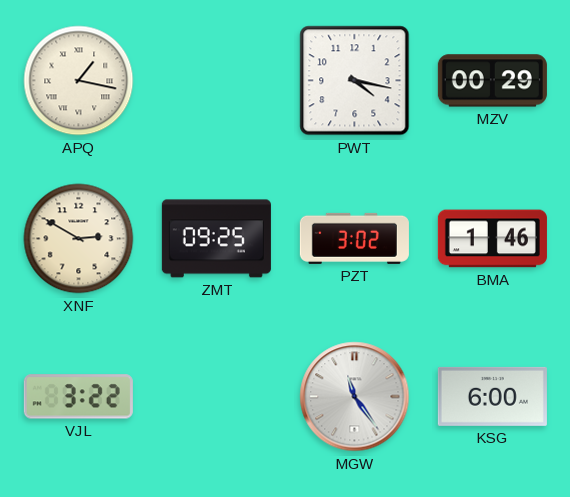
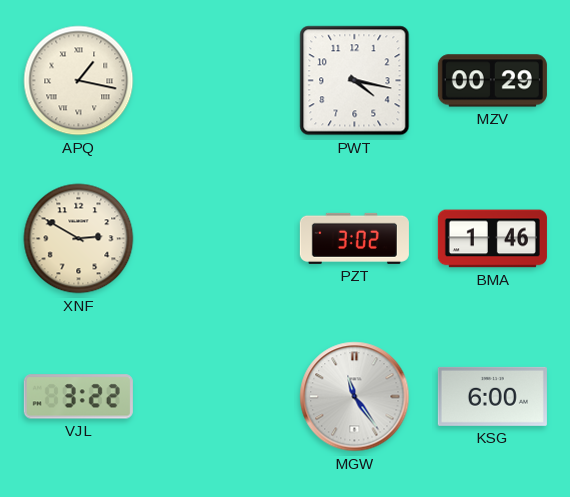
ZMT: 09:25 -> none
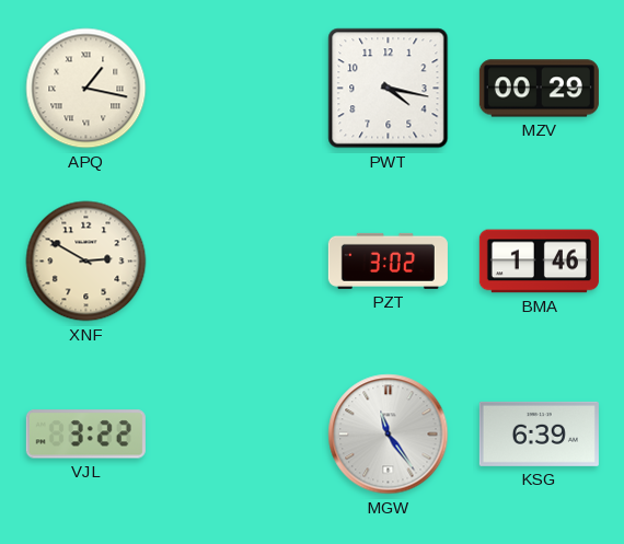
KSG: 6:00 -> 6:39
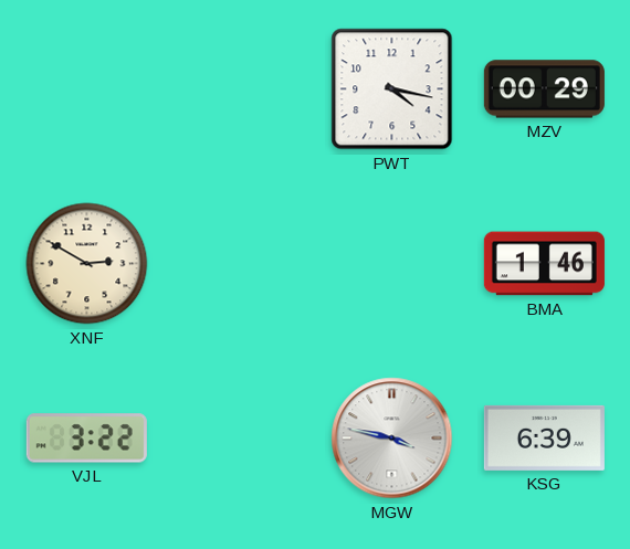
APQ: 1:17 -> none
PZT: 3:02 -> none
MGW: 11:24 -> 3:47
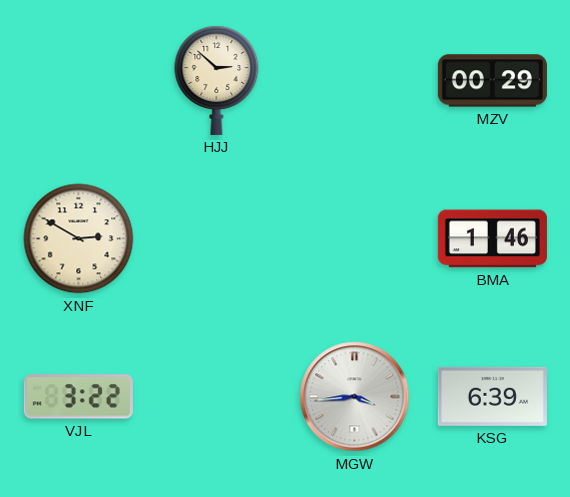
HJJ: none -> 2:52
PWT: 4:17 -> none
MGW: 3:47 -> 3:44
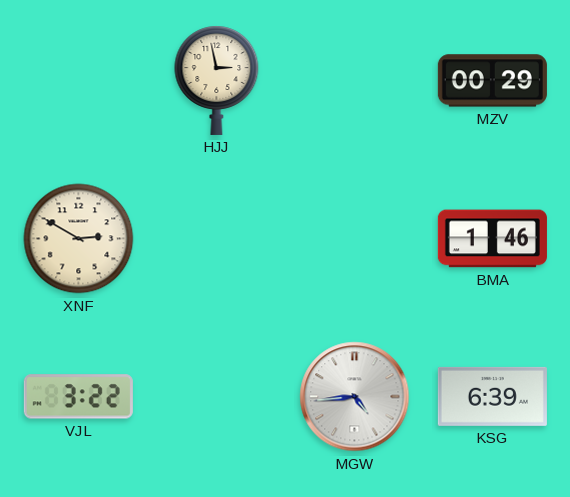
HJJ: 2:52 -> 2:58
MGW: 3:44 -> 4:44
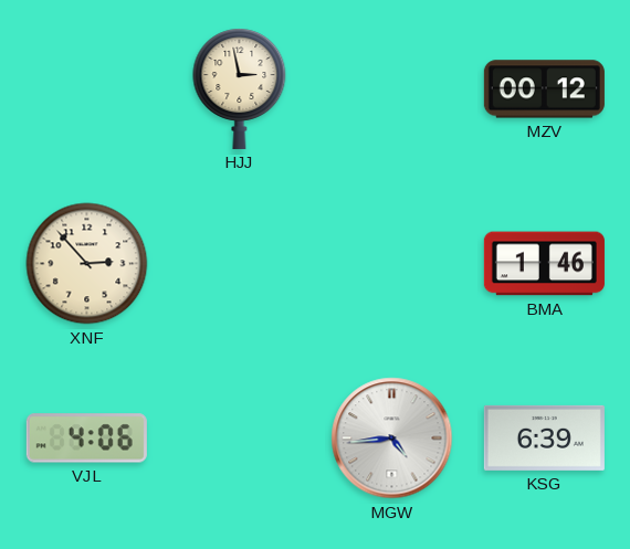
MZV: 00:29 -> 00:12
XNF: 2:50 -> 2:53
VJL: 3:22 -> 4:06
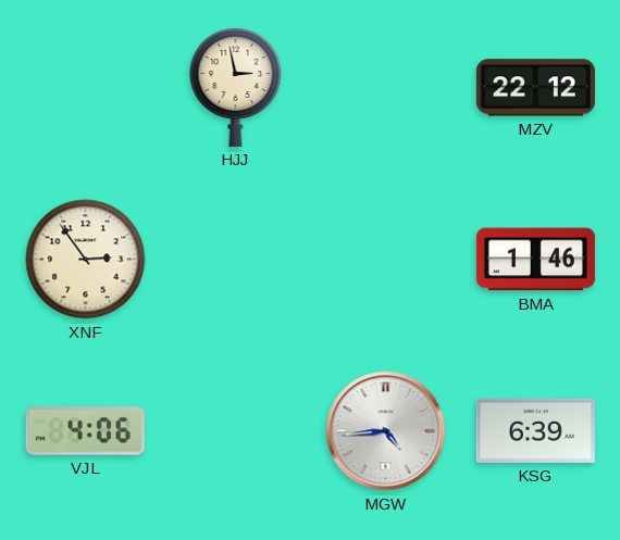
MZV: 00:12 -> 22:12
XNF: 2:53 -> 2:54
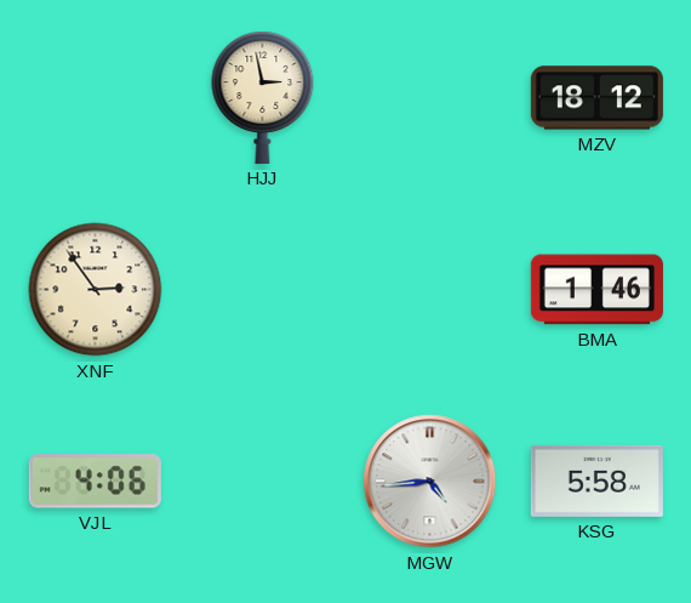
MZV: 22:12 -> 18:12
KSG: 6:39 -> 5:58
